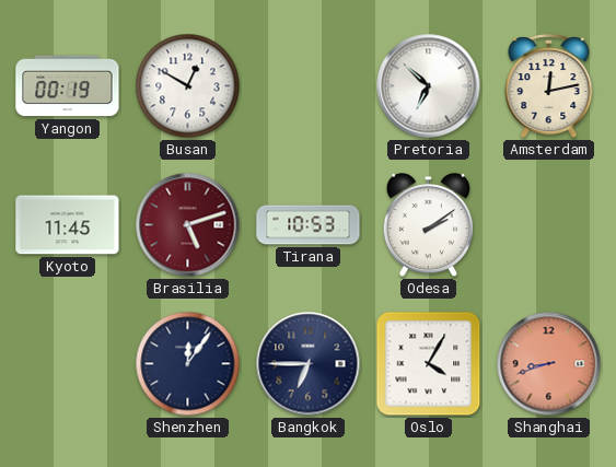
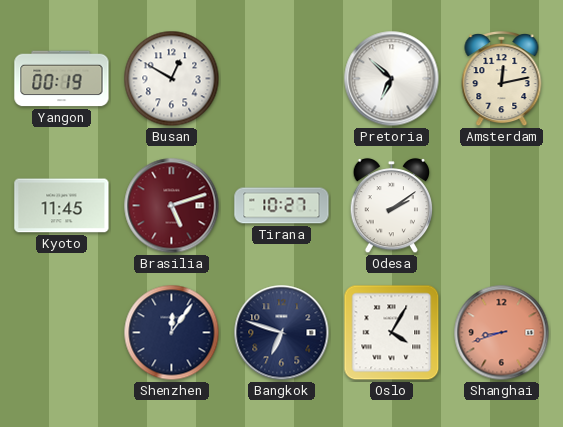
Tirana: 10:53 -> 10:27
Bangkok: 6:45 -> 6:48
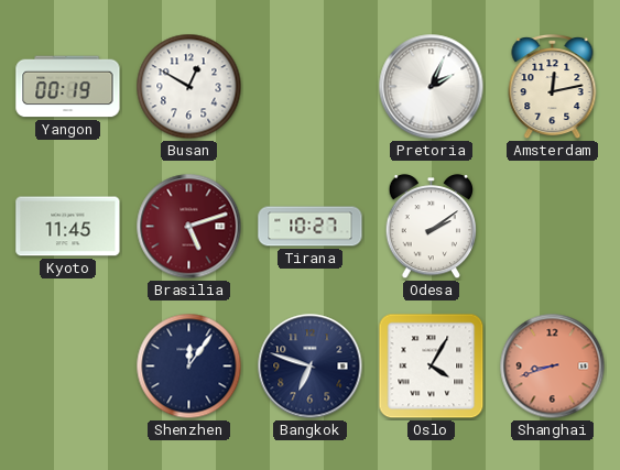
Pretoria: 6:52 -> 2:04
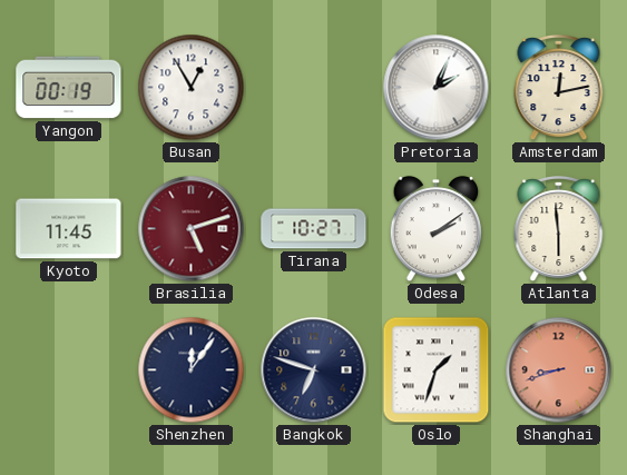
Busan: 12:50 -> 12:55
Atlanta: none -> 5:59
Oslo: 4:05 -> 1:33
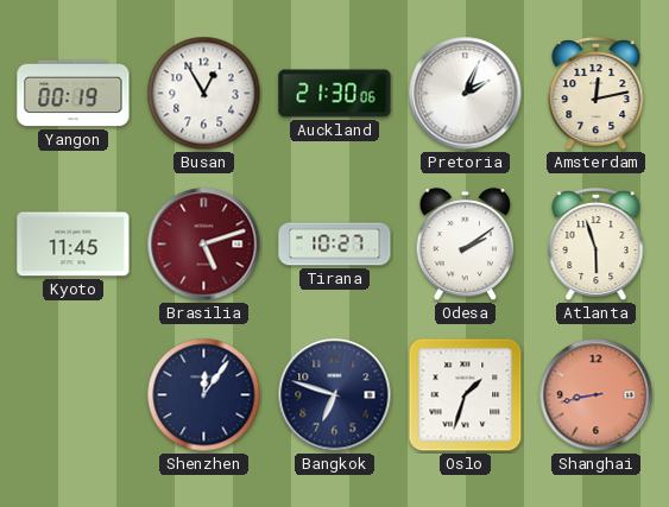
Auckland: none -> 21:30
Atlanta: 5:59 -> 5:57
Shanghai: 8:42 -> 8:43
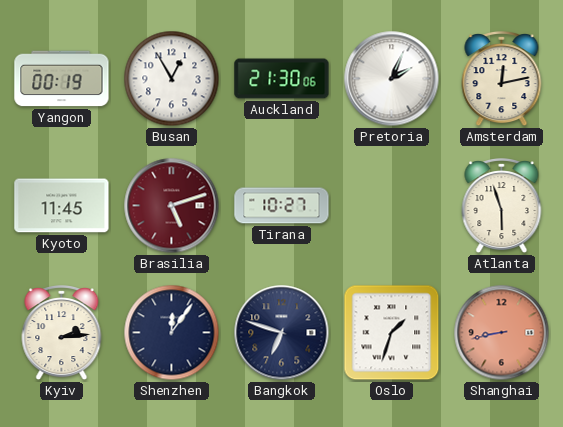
Odesa: 2:09 -> none
Kyiv: none -> 2:14
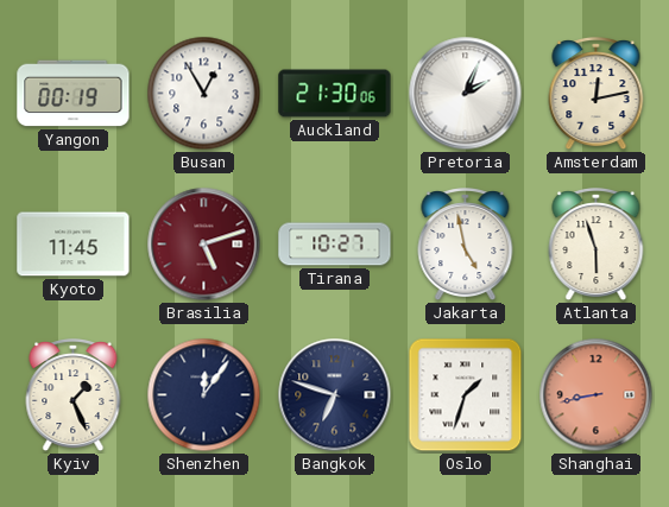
Jakarta: none -> 4:58
Kyiv: 2:14 -> 1:26
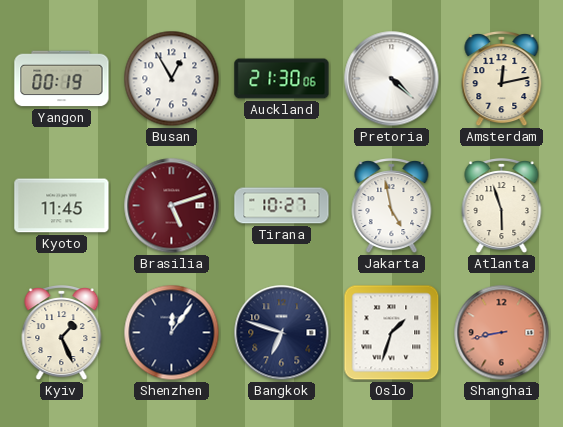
Pretoria: 2:04 -> 4:22
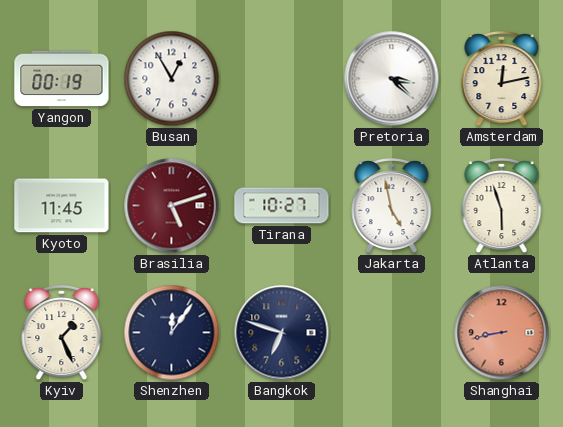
Auckland: 21:30 -> none
Pretoria: 4:22 -> 3:22
Oslo: 1:33 -> none
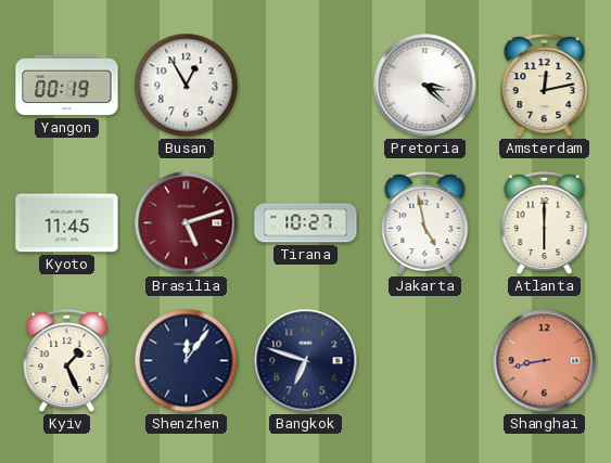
Atlanta: 5:57 -> 6:00
